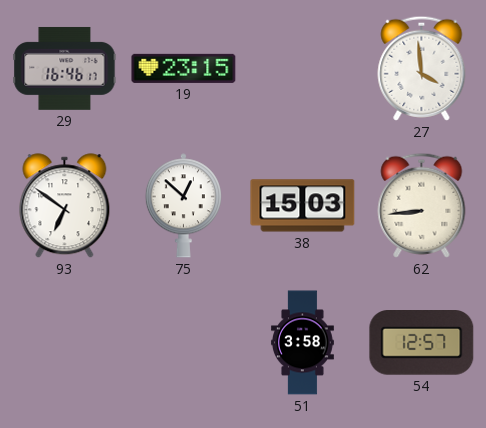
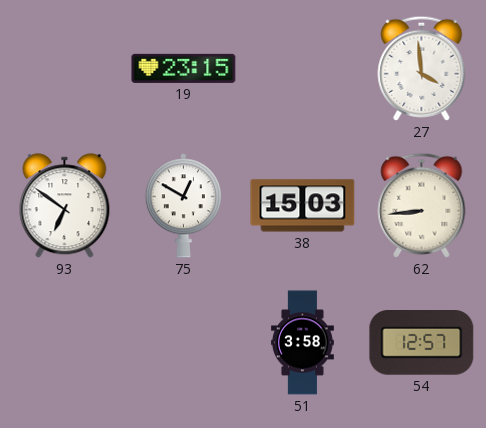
29: 16:46 -> none
75: 12:52 -> 12:50
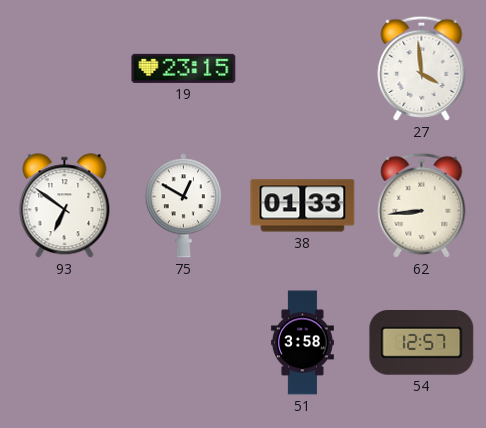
38: 15:03 -> 01:33
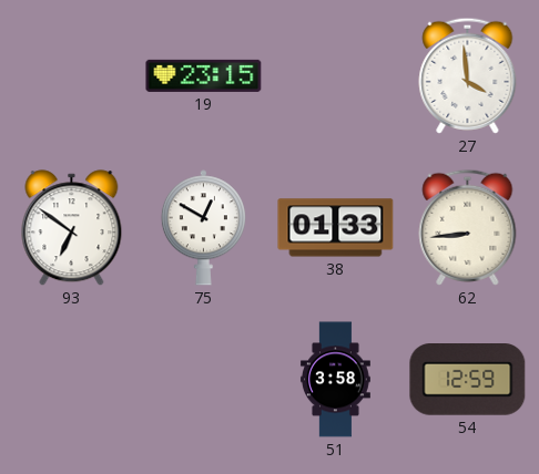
54: 12:57 -> 12:59
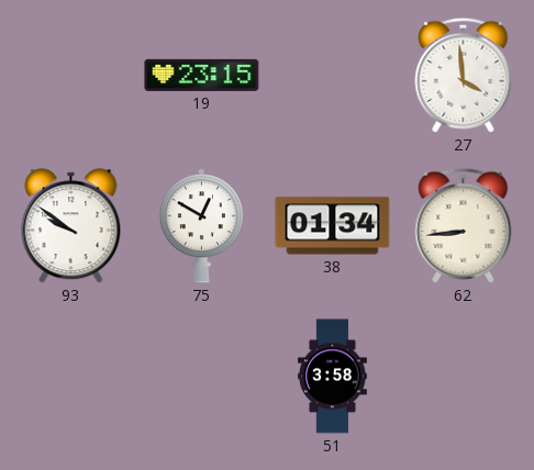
93: 6:51 -> 9:51
38: 01:33 -> 01:34
54: 12:59 -> none
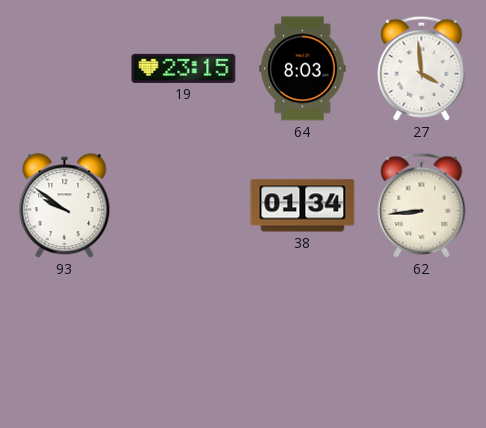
64: none -> 8:03
75: 12:50 -> none
51: 3:58 -> none
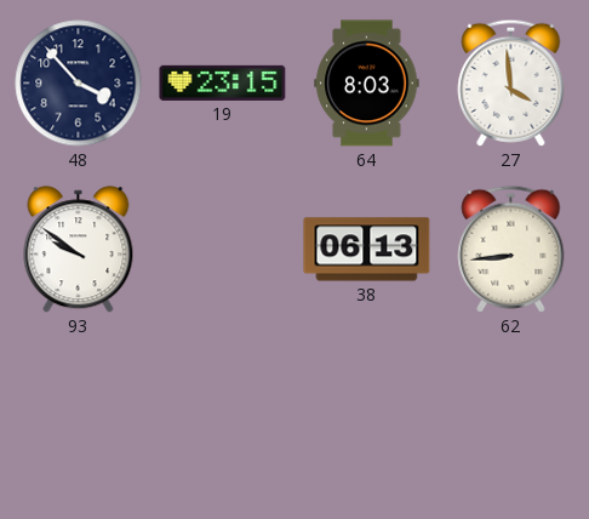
48: none -> 3:53
38: 01:34 -> 06:13
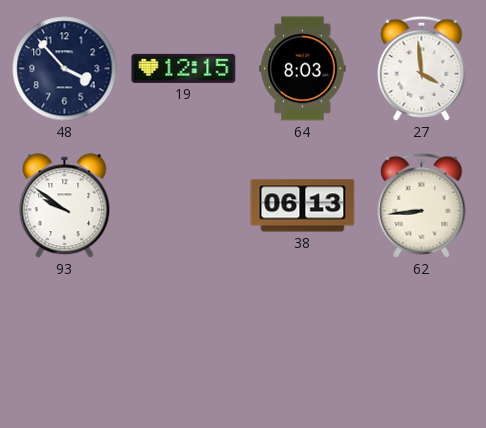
19: 23:15 -> 12:15
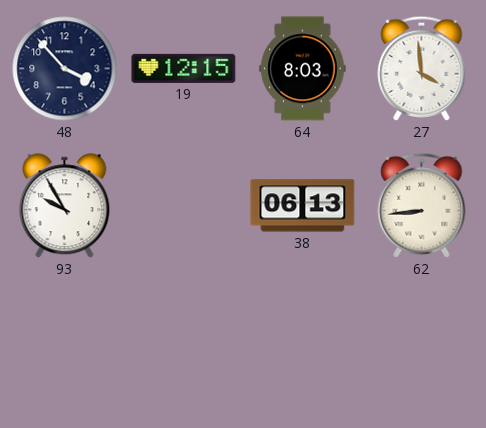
93: 9:51 -> 9:55
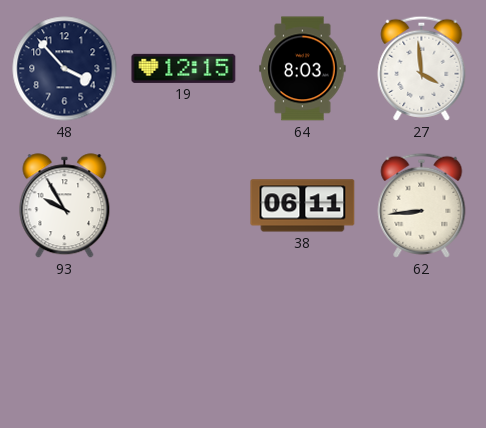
38: 06:13 -> 06:11
